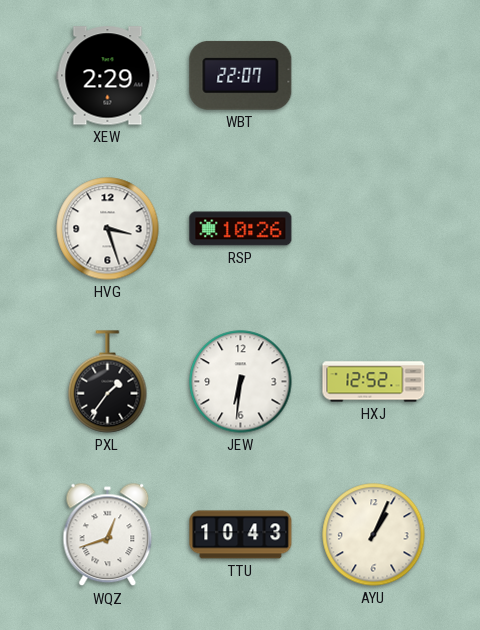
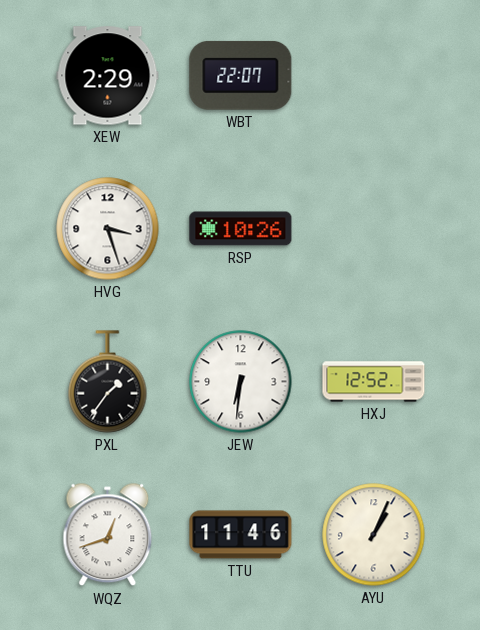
TTU: 10:43 -> 11:46
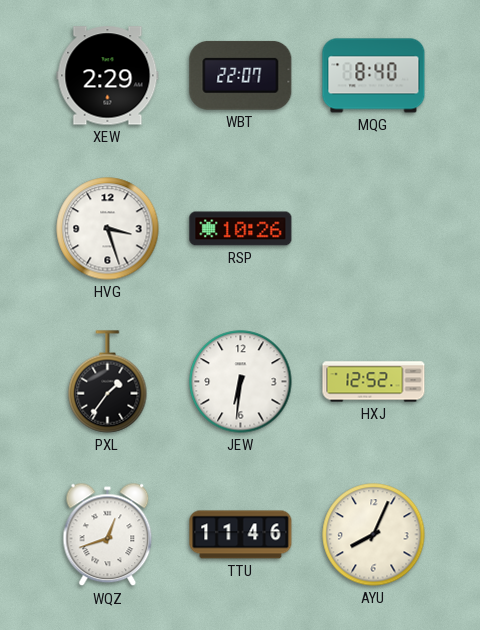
MQG: none -> 8:40
AYU: 1:04 -> 8:04
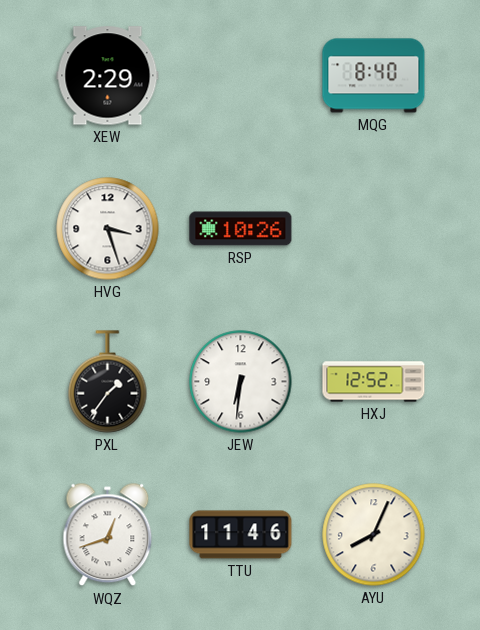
WBT: 22:07 -> none
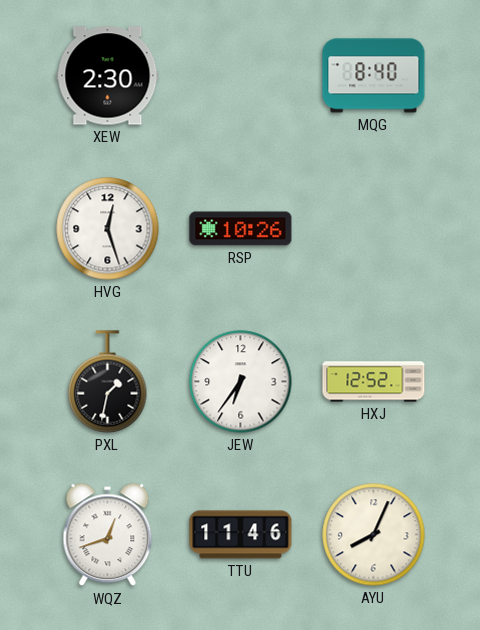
XEW: 2:29 -> 2:30
HVG: 3:27 -> 12:27
PXL: 1:36 -> 1:32
JEW: 6:31 -> 6:36
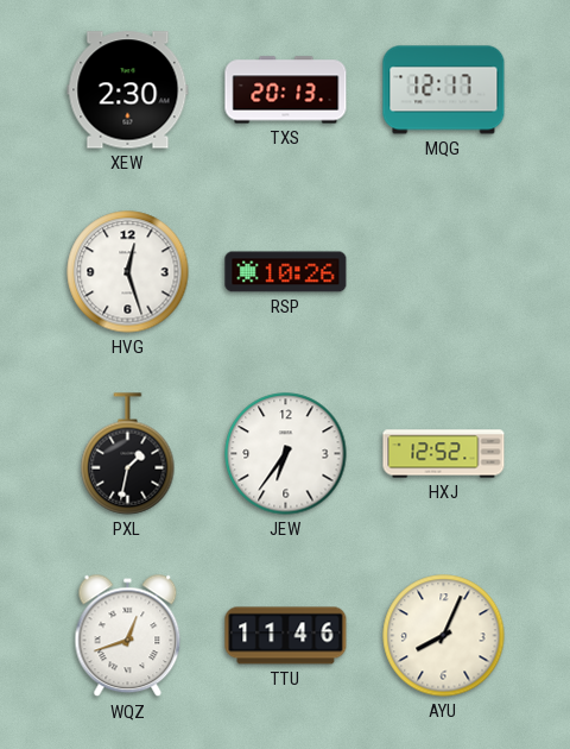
TXS: none -> 20:13
MQG: 8:40 -> 12:17
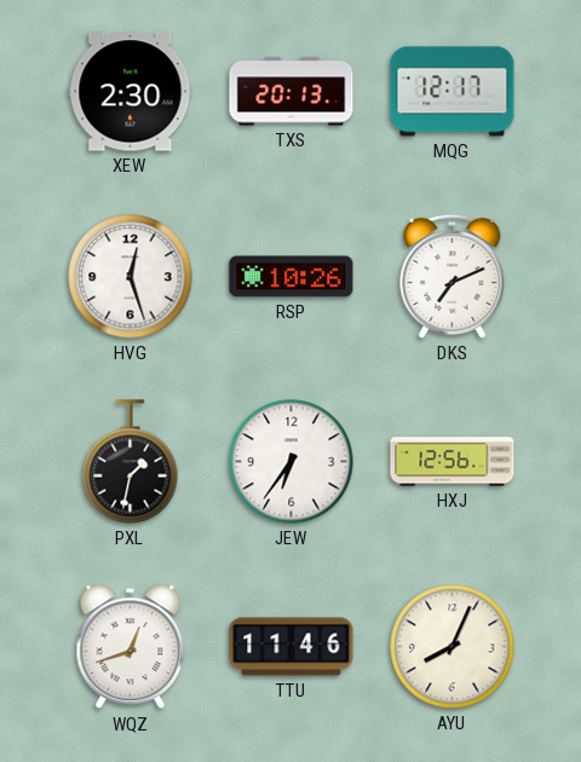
DKS: none -> 7:11
HXJ: 12:52 -> 12:56
